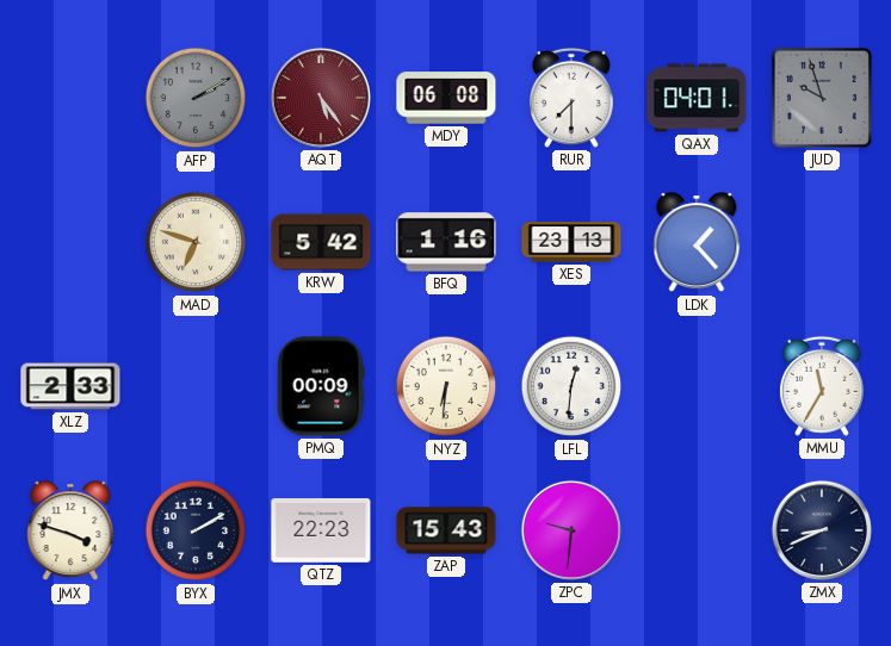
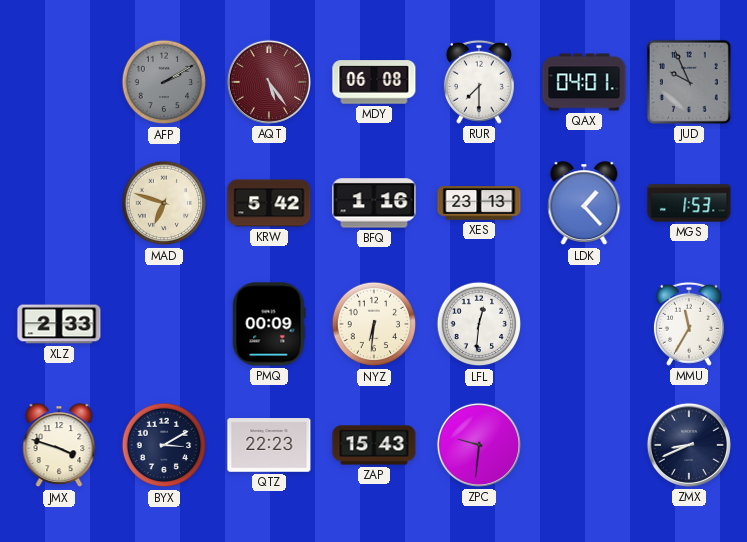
JUD: 9:57 -> 9:56
MGS: none -> 1:53
BYX: 2:10 -> 3:10
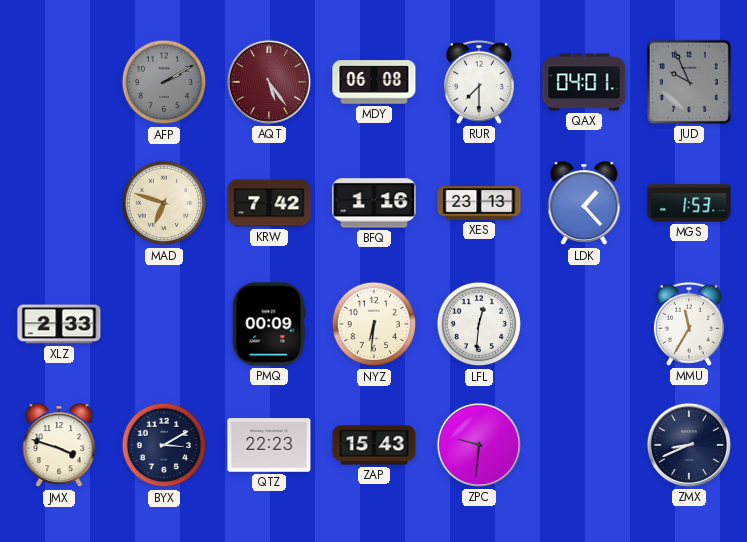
KRW: 5:42 -> 7:42
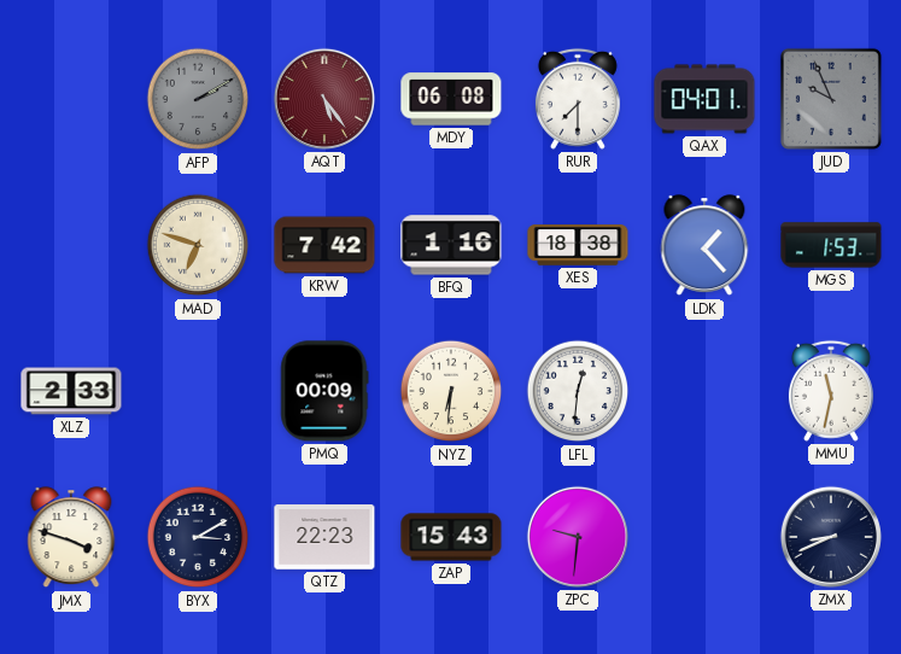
XES: 23:13 -> 18:38
MMU: 11:35 -> 11:32
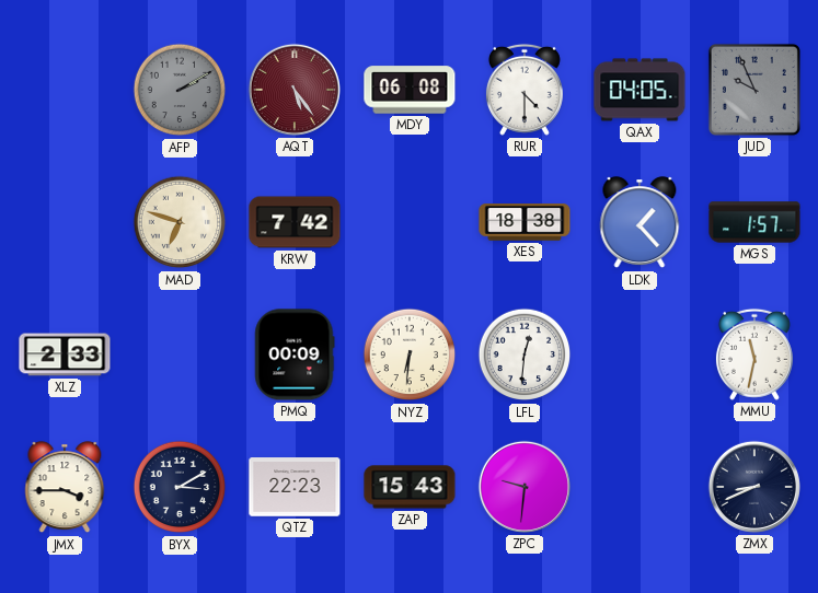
RUR: 7:30 -> 4:30
QAX: 04:01 -> 04:05
BFQ: 1:16 -> none
MGS: 1:53 -> 1:57
JMX: 3:48 -> 3:45
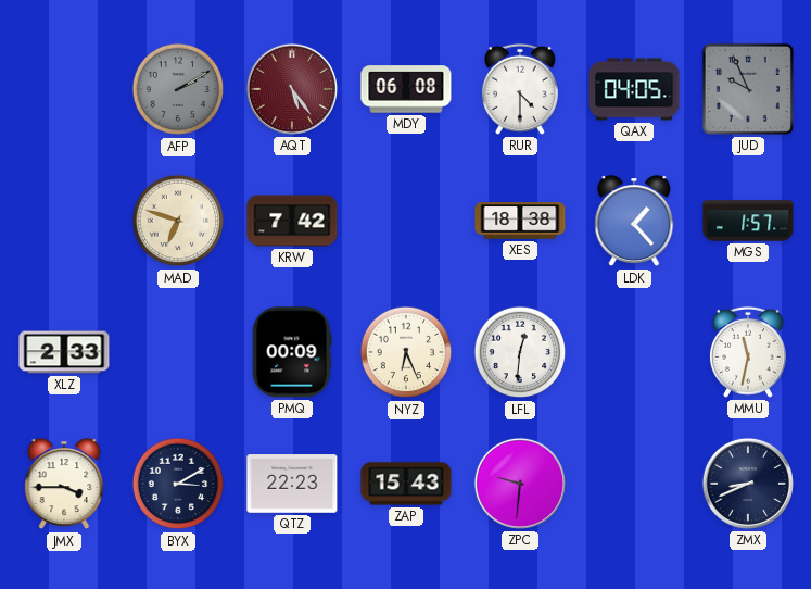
NYZ: 6:31 -> 6:26
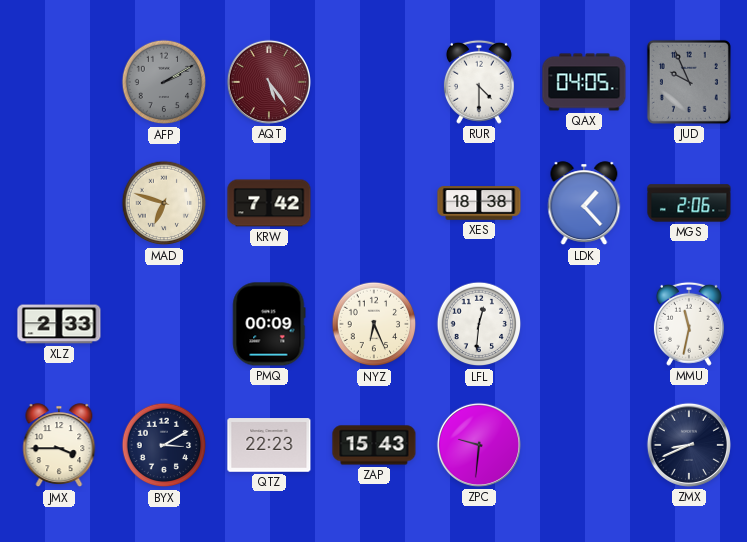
MDY: 06:08 -> none
MGS: 1:57 -> 2:06
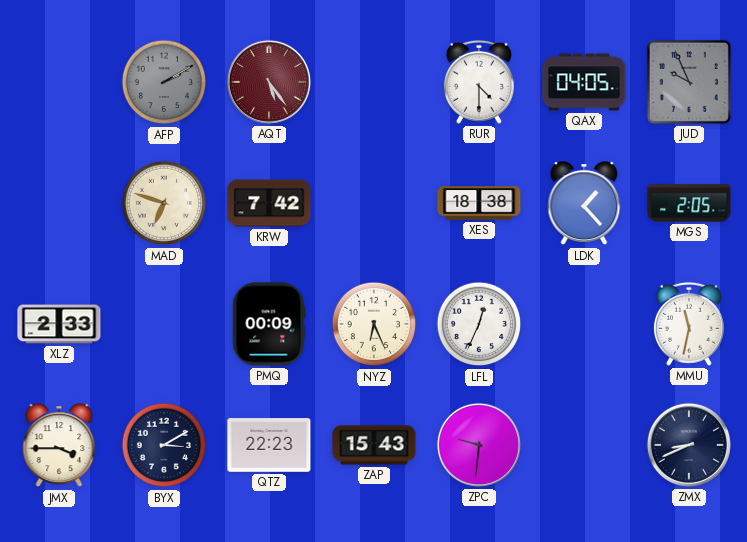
MGS: 2:06 -> 2:05
LFL: 12:31 -> 12:34
